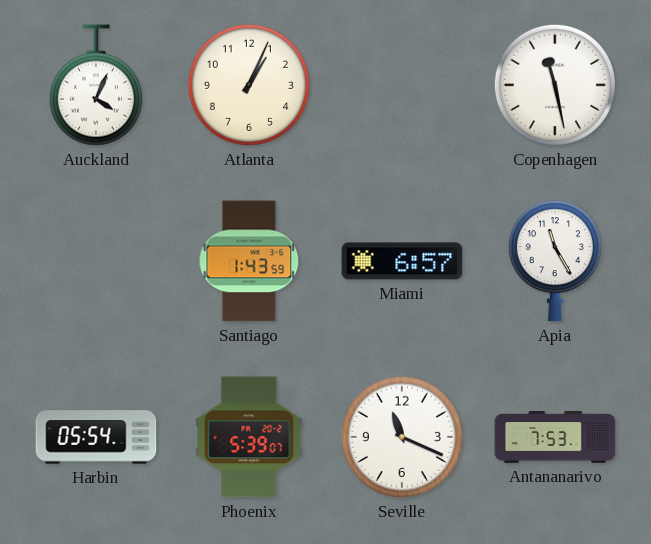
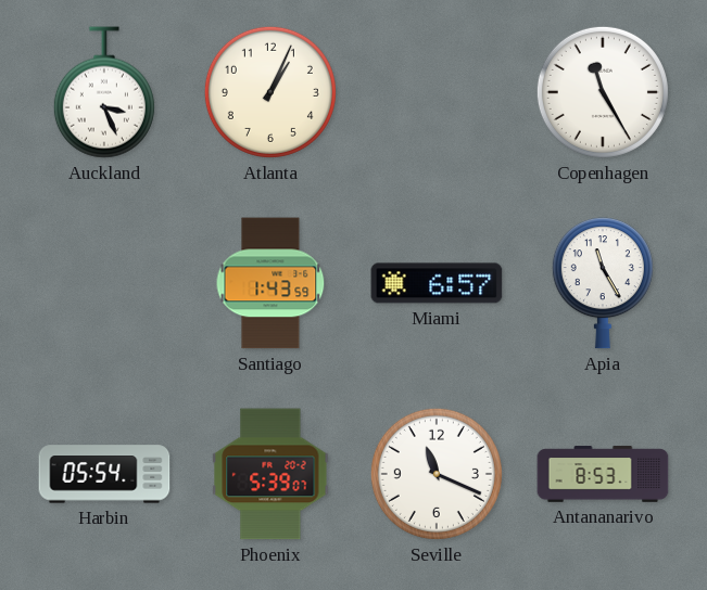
Auckland: 4:04 -> 3:26
Copenhagen: 11:28 -> 11:25
Antananarivo: 7:53 -> 8:53
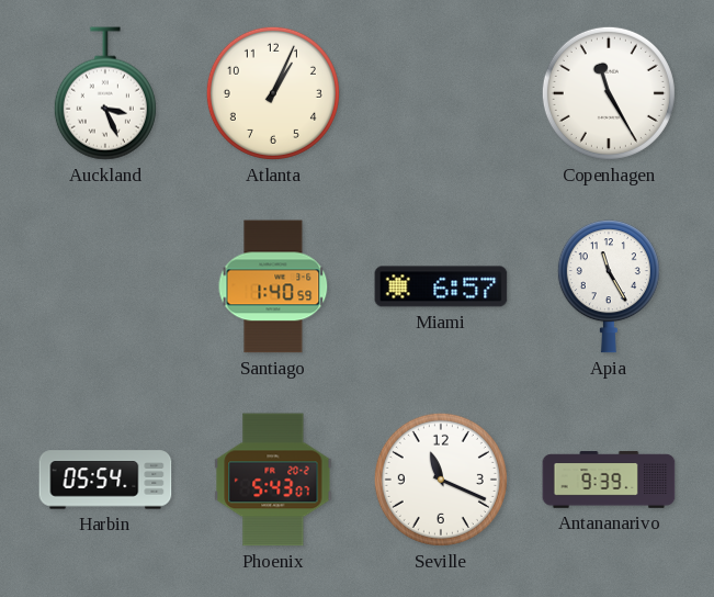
Santiago: 1:43 -> 1:40
Phoenix: 5:39 -> 5:43
Antananarivo: 8:53 -> 9:39
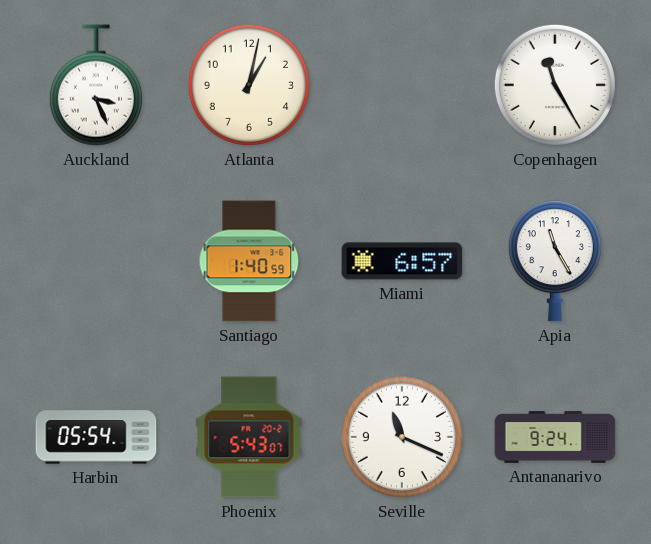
Atlanta: 1:04 -> 1:02
Antananarivo: 9:39 -> 9:24
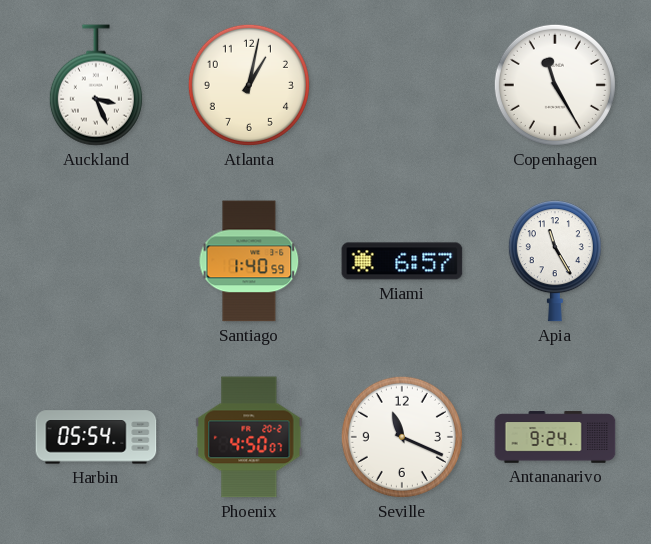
Phoenix: 5:43 -> 4:50
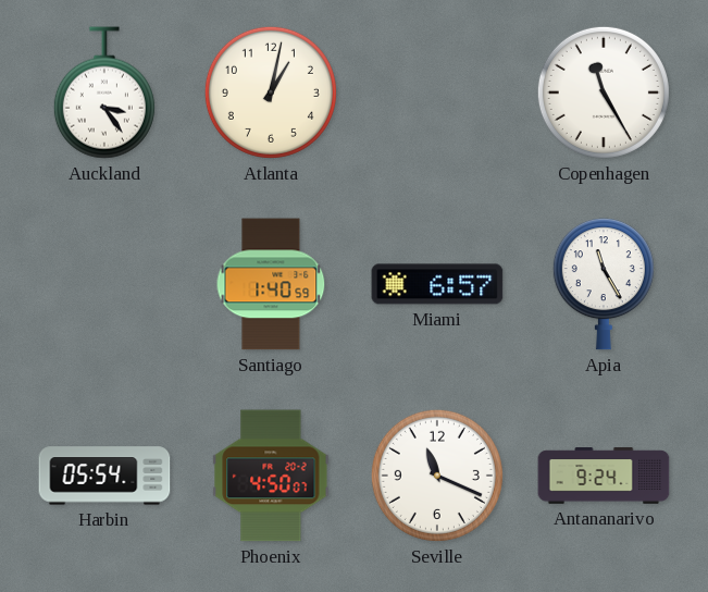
Auckland: 3:26 -> 3:24
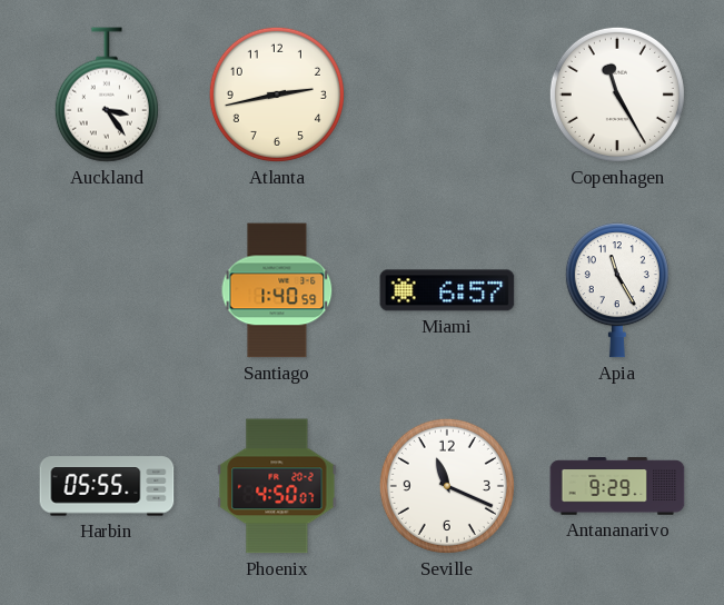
Atlanta: 1:02 -> 2:43
Harbin: 05:54 -> 05:55
Antananarivo: 9:24 -> 9:29
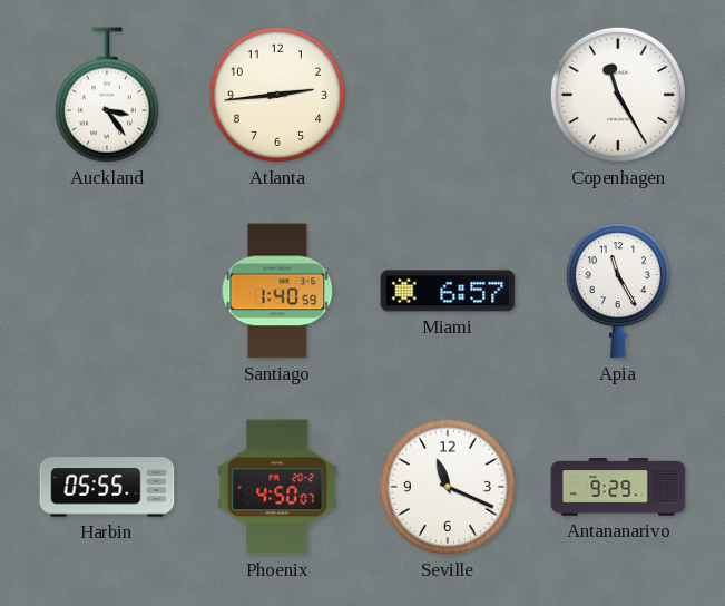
Atlanta: 2:43 -> 2:44
